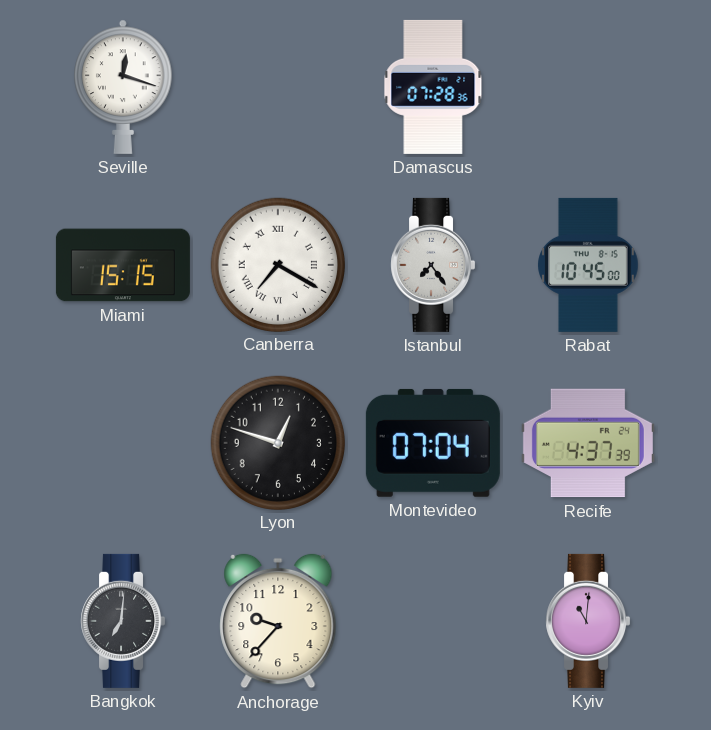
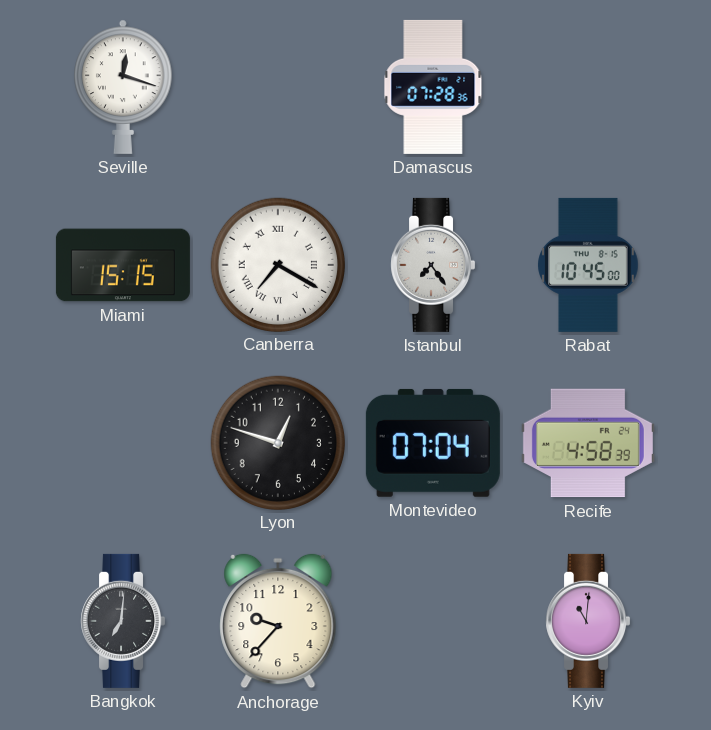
Recife: 4:37 -> 4:58
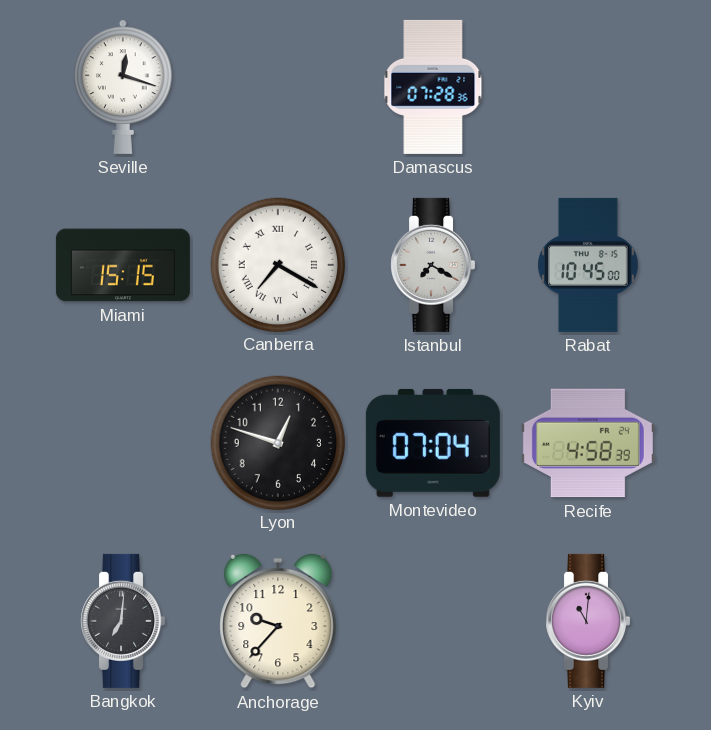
Istanbul: 7:24 -> 7:20
